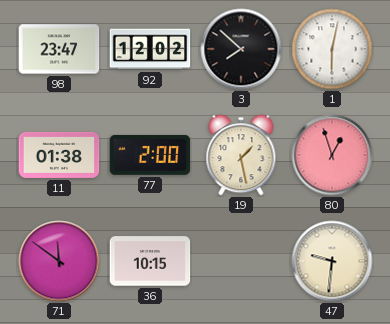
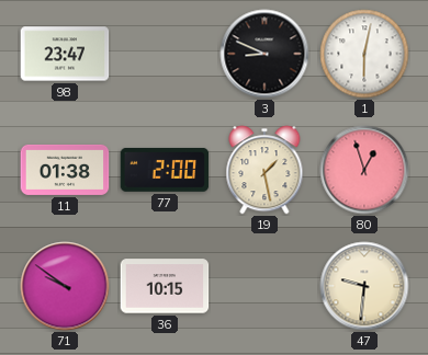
92: 12:02 -> none
3: 7:52 -> 8:49
71: 11:51 -> 9:51
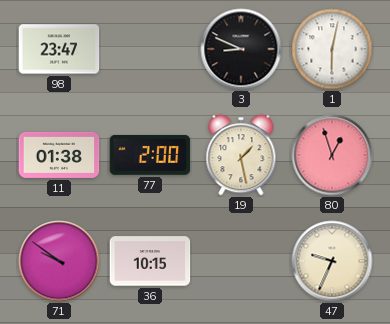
47: 9:31 -> 9:34
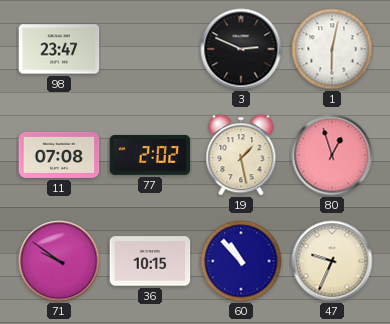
3: 8:49 -> 2:49
11: 01:38 -> 07:08
77: 2:00 -> 2:02
60: none -> 10:53
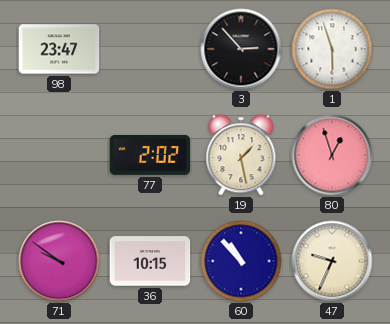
3: 2:49 -> 2:53
1: 6:02 -> 5:57
11: 07:08 -> none
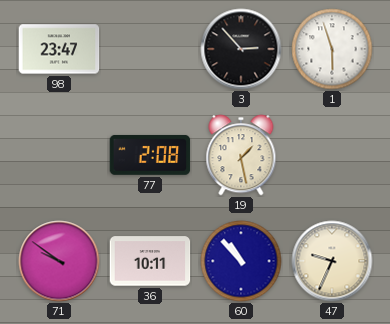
77: 2:02 -> 2:08
80: 12:57 -> none
36: 10:15 -> 10:11
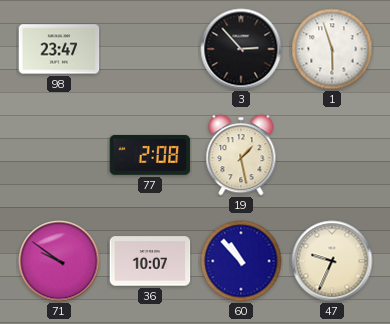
36: 10:11 -> 10:07
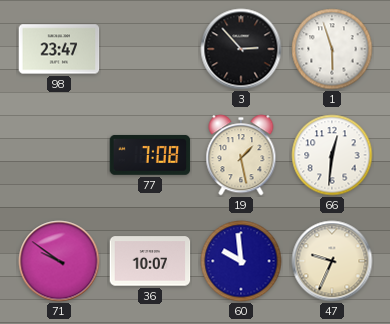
77: 2:08 -> 7:08
66: none -> 12:31
60: 10:53 -> 9:59
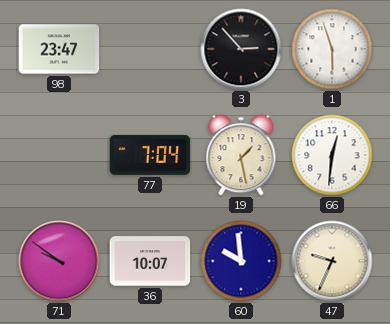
77: 7:08 -> 7:04
